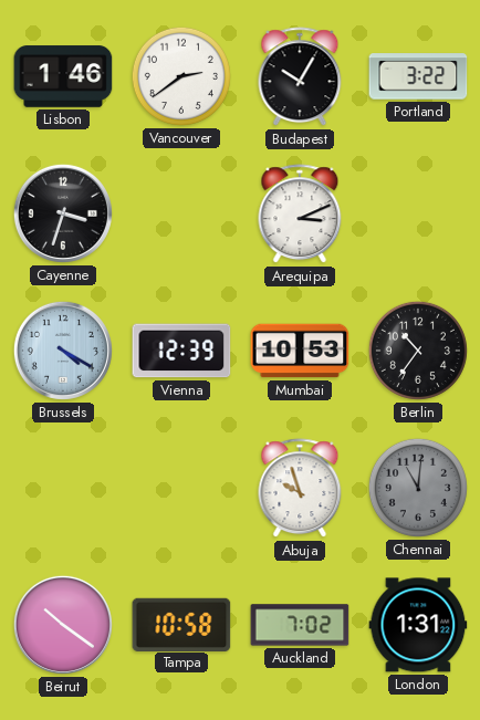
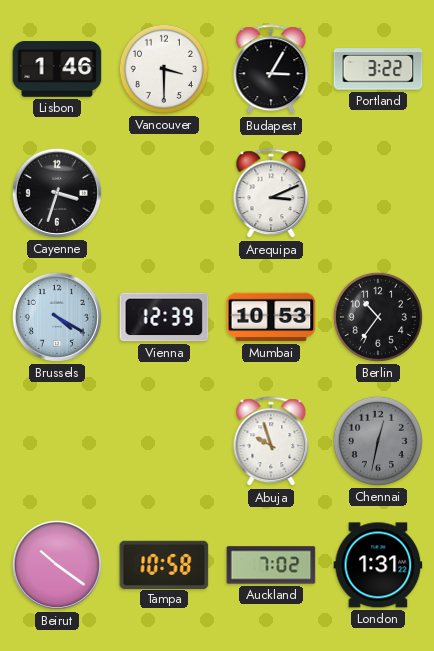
Vancouver: 2:39 -> 3:30
Budapest: 10:05 -> 3:05
Chennai: 11:01 -> 12:32
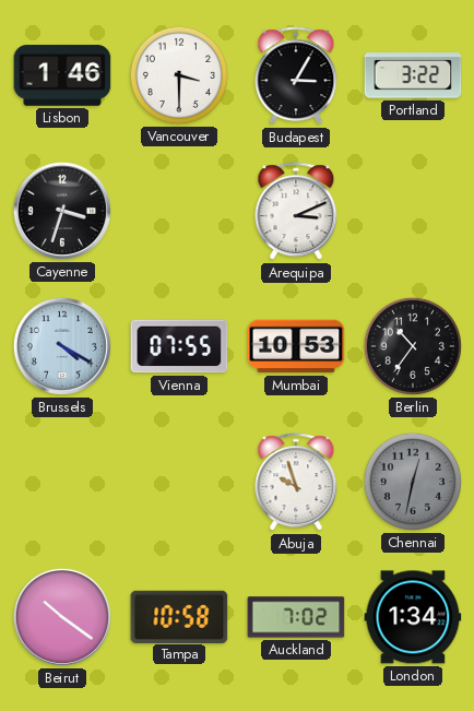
Vienna: 12:39 -> 07:55
London: 1:31 -> 1:34
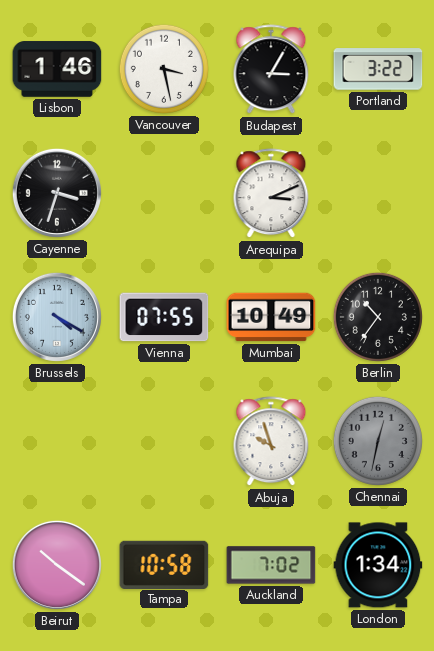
Vancouver: 3:30 -> 3:28
Mumbai: 10:53 -> 10:49
